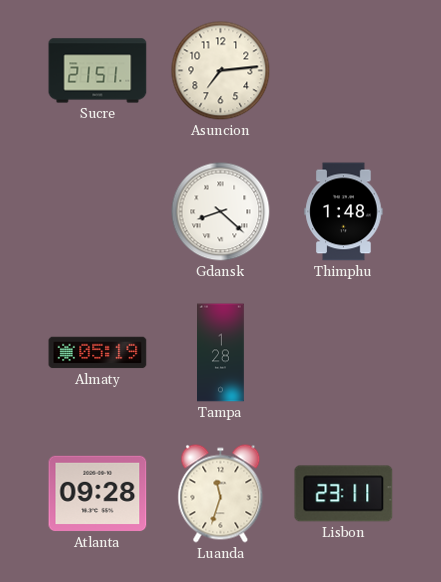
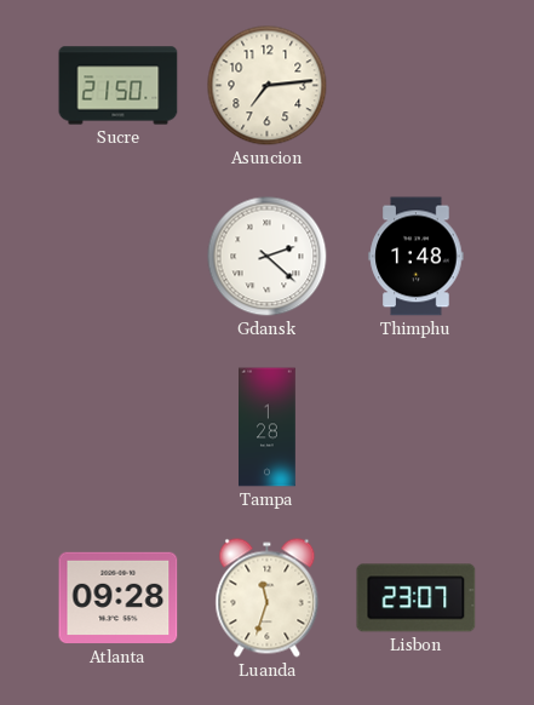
Sucre: 21:51 -> 21:50
Gdansk: 8:22 -> 2:22
Almaty: 05:19 -> none
Lisbon: 23:11 -> 23:07
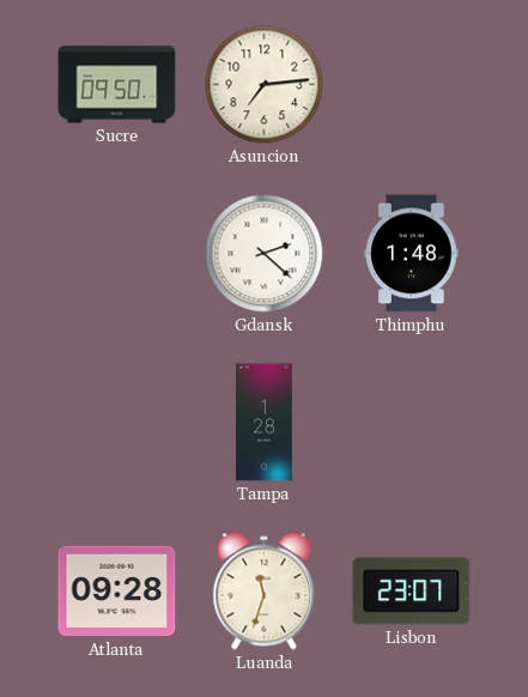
Sucre: 21:50 -> 09:50
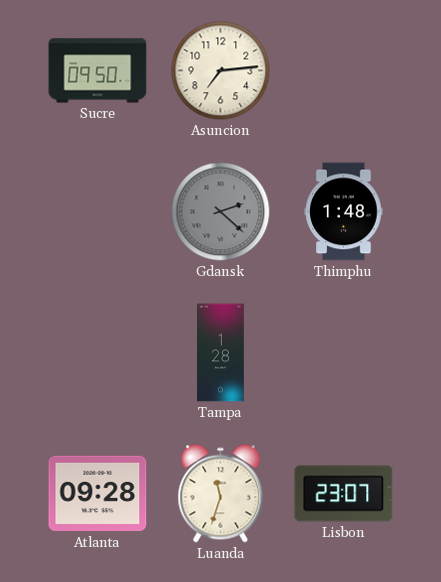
Gdansk dial: white -> grey
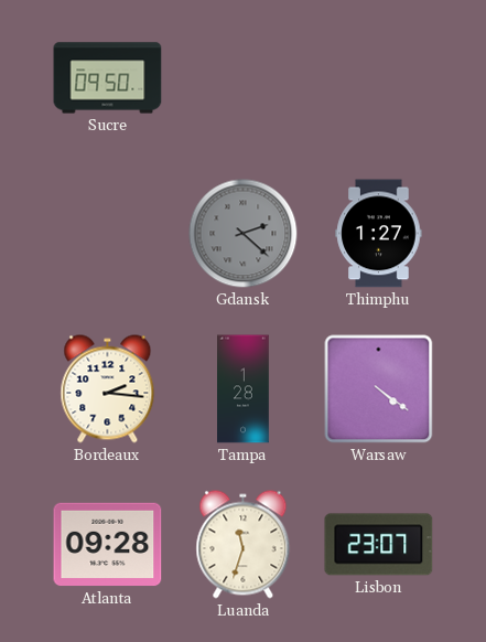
Asuncion: 7:14 -> none
Thimphu: 1:48 -> 1:27
Bordeaux: none -> 2:16
Warsaw: none -> 4:21
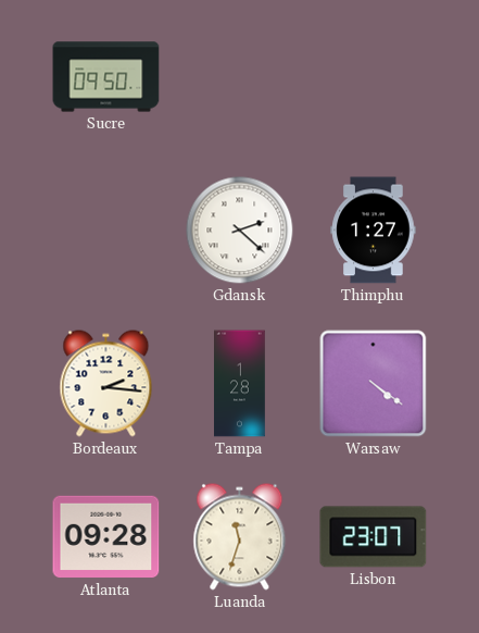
Gdansk dial: grey -> white
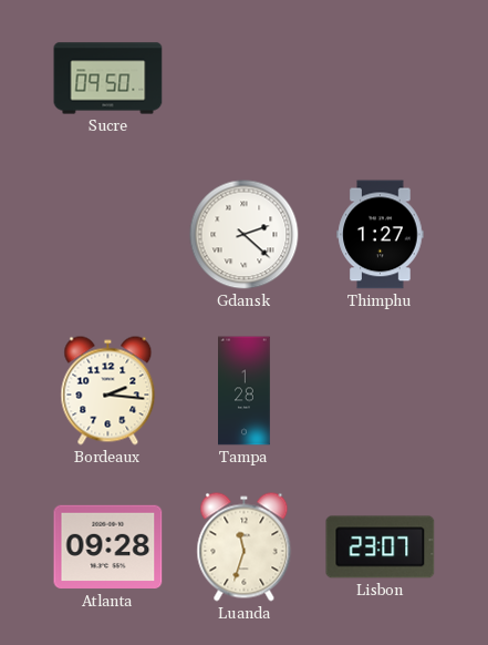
Warsaw: 4:21 -> none
